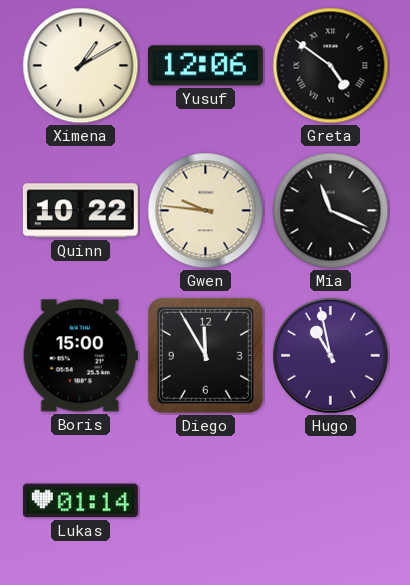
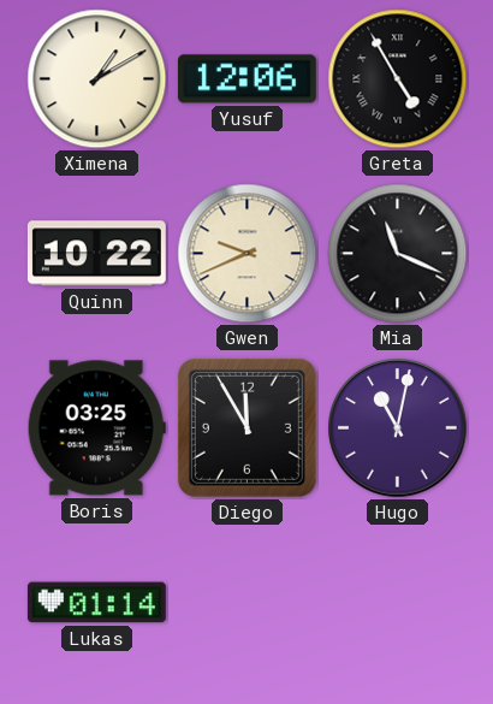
Greta: 4:51 -> 4:55
Gwen: 9:46 -> 9:41
Boris: 15:00 -> 03:25
Hugo: 10:58 -> 11:02
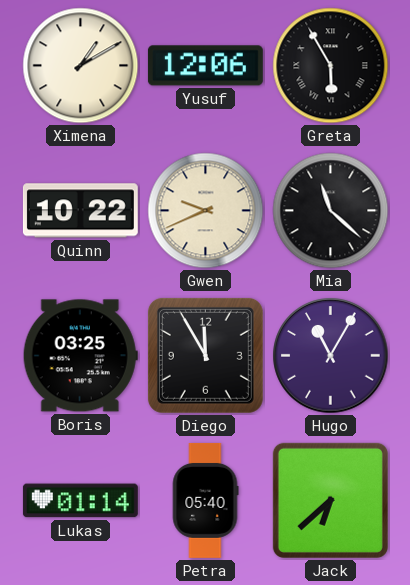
Greta: 4:55 -> 5:55
Mia: 11:19 -> 11:22
Hugo: 11:02 -> 11:05
Petra: none -> 05:40
Jack: none -> 6:38
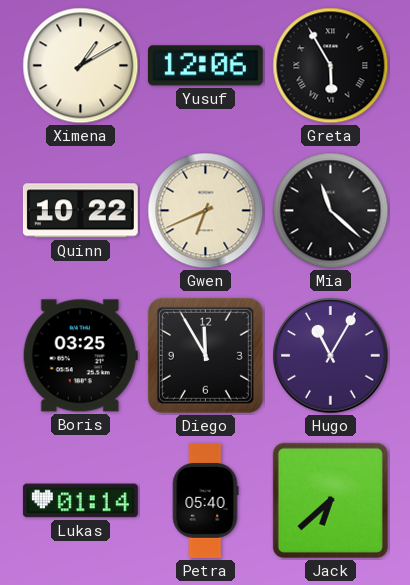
Gwen: 9:41 -> 6:41
